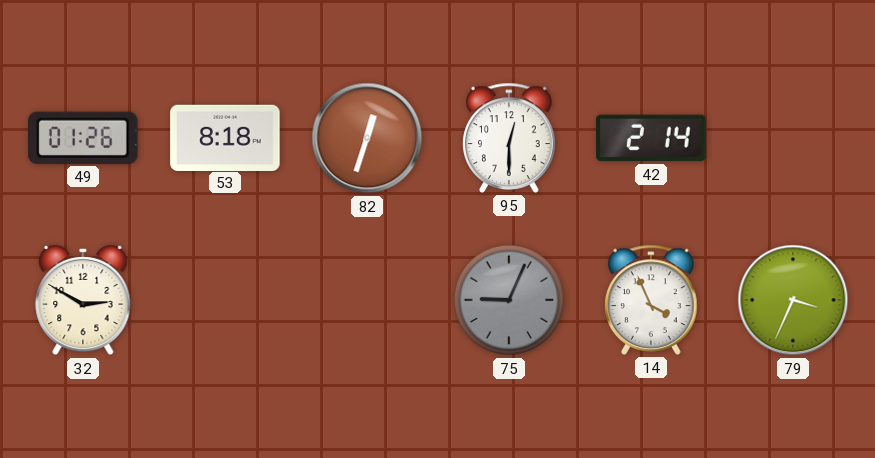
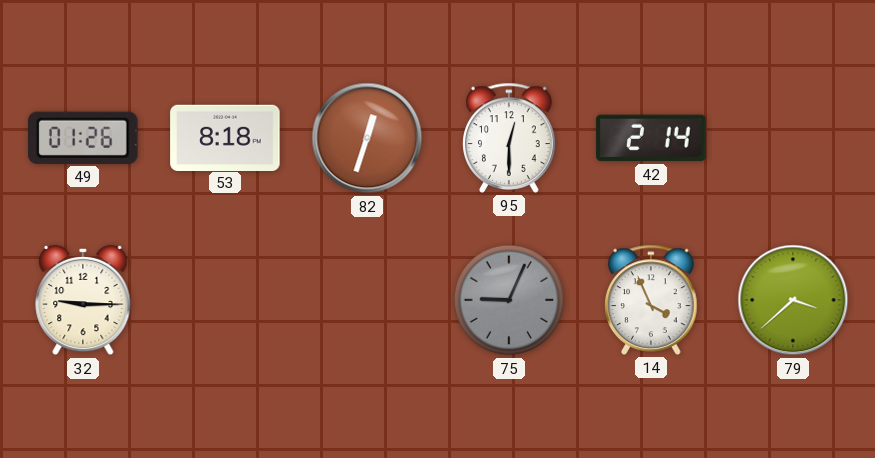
32: 2:50 -> 9:15
79: 3:34 -> 3:38
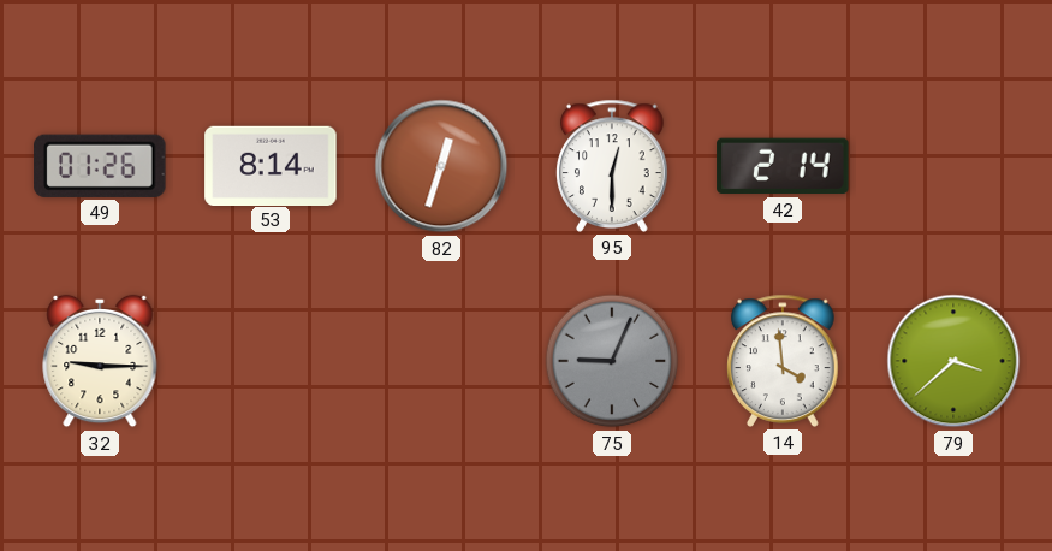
53: 8:18 -> 8:14
14: 3:56 -> 3:59
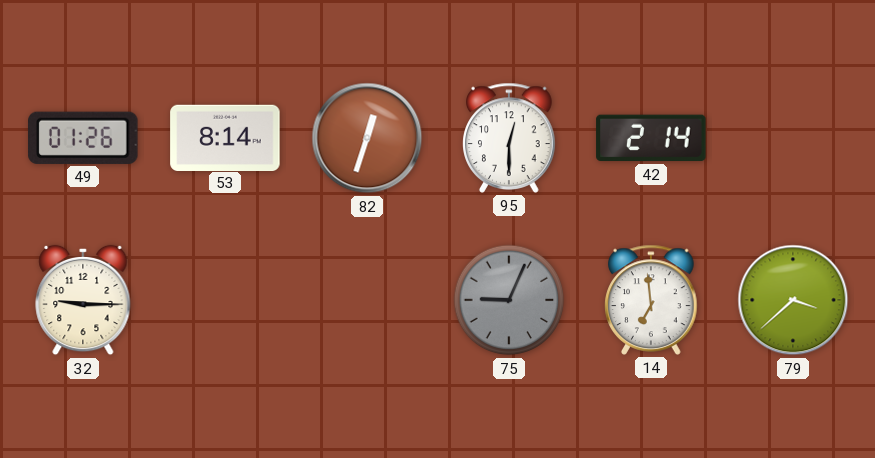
14: 3:59 -> 6:59
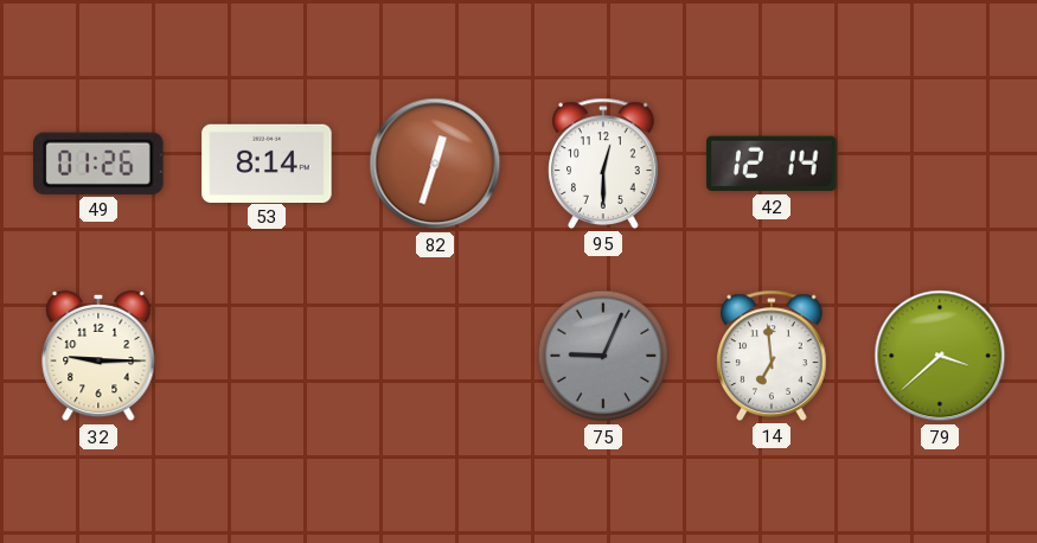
42: 2:14 -> 12:14
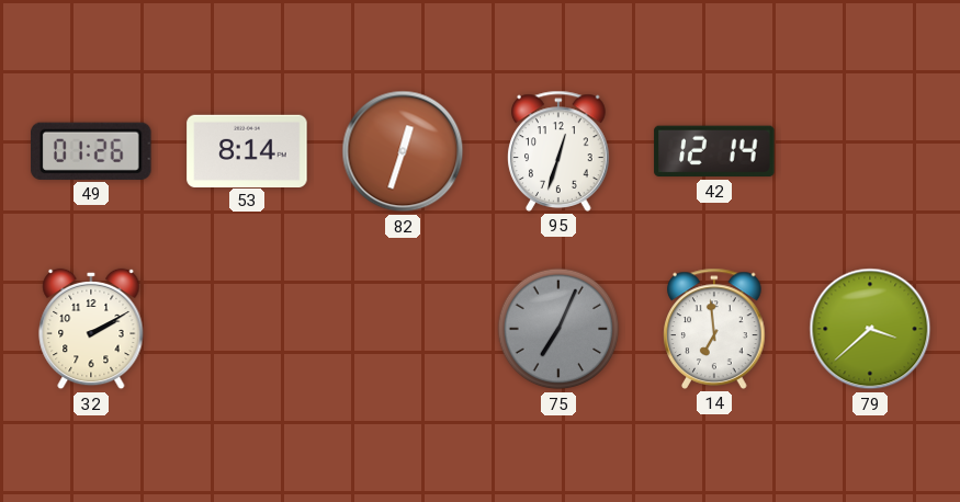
95: 12:30 -> 12:33
32: 9:15 -> 2:10
75: 9:04 -> 7:04
